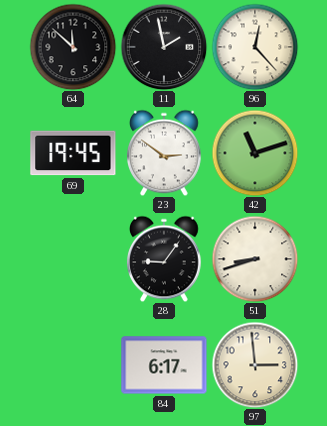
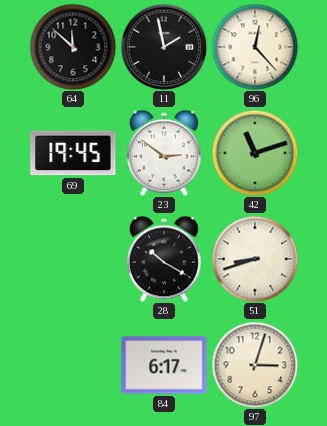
28: 9:06 -> 10:20
97: 2:59 -> 3:03
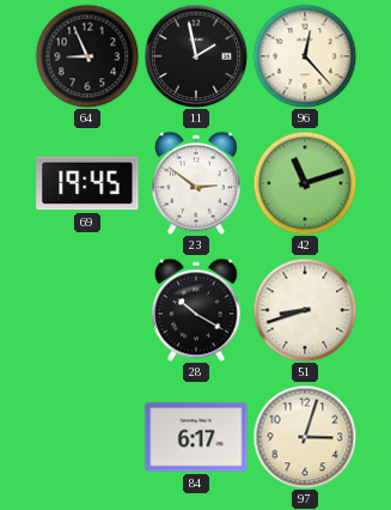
64: 11:52 -> 8:56
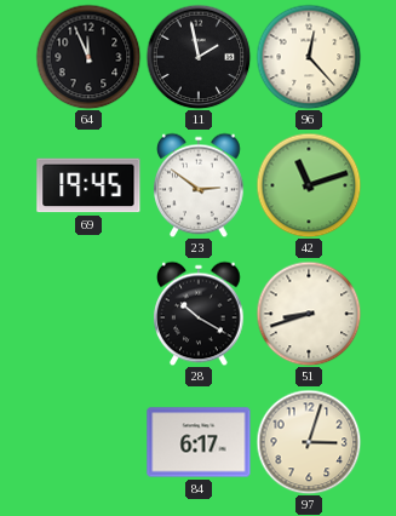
64: 8:56 -> 11:56
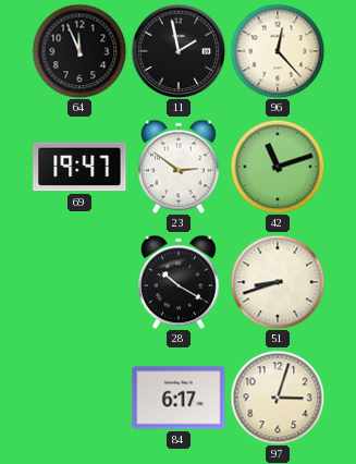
69: 19:45 -> 19:47
